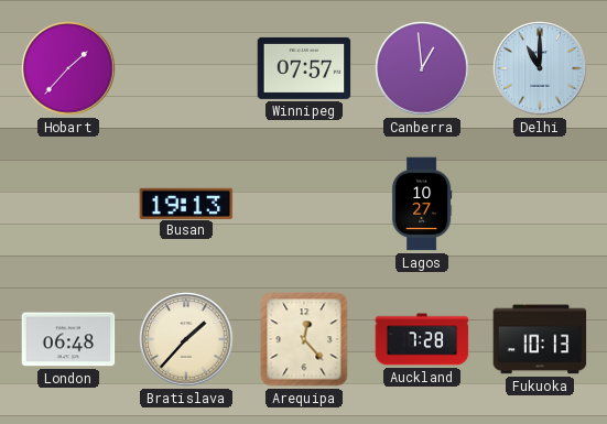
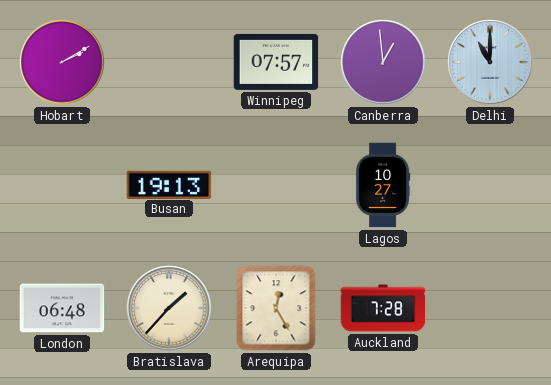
Hobart: 1:37 -> 2:10
Arequipa: 12:23 -> 12:25
Fukuoka: 10:13 -> none
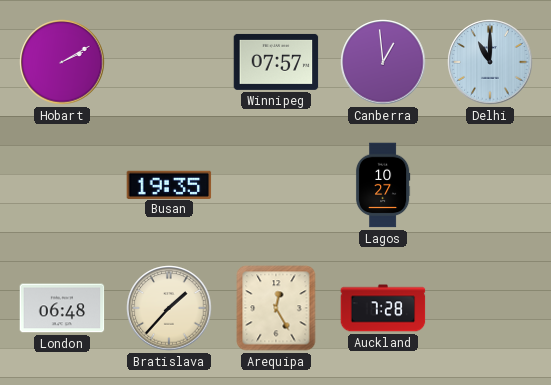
Busan: 19:13 -> 19:35
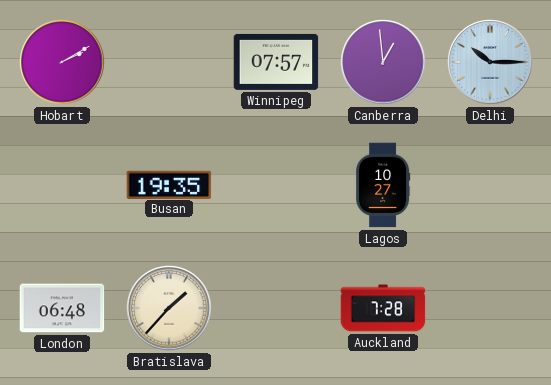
Delhi: 11:00 -> 10:15
Arequipa: 12:25 -> none
